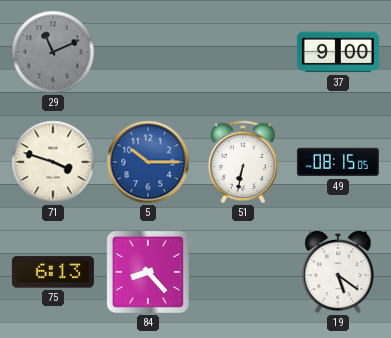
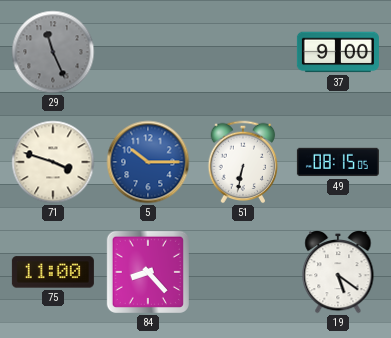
29: 11:11 -> 11:26
75: 6:13 -> 11:00
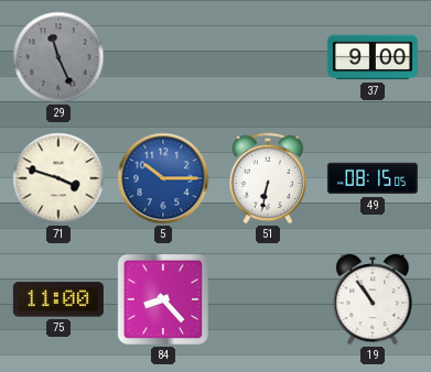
19: 5:21 -> 10:54
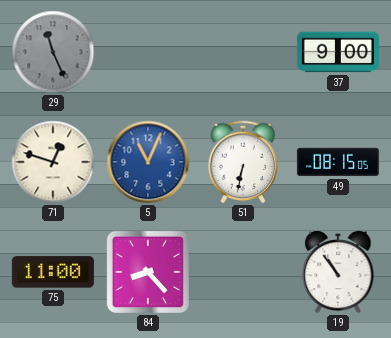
71: 3:48 -> 12:48
5: 10:15 -> 11:04
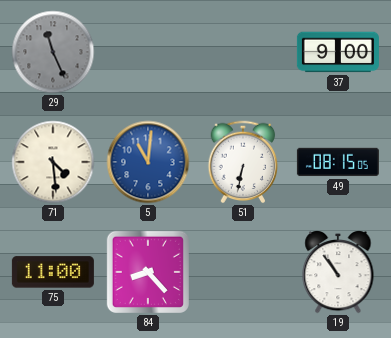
71: 12:48 -> 4:29
5: 11:04 -> 11:01
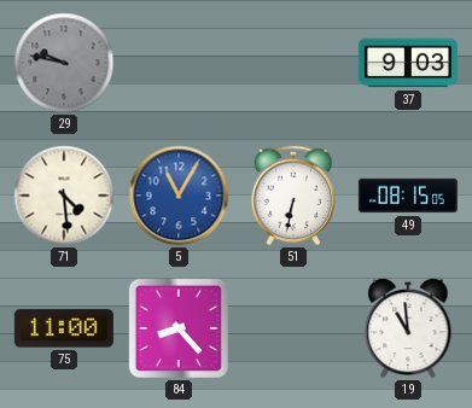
29: 11:26 -> 9:47
37: 9:00 -> 9:03
5: 11:01 -> 11:05
19: 10:54 -> 10:59
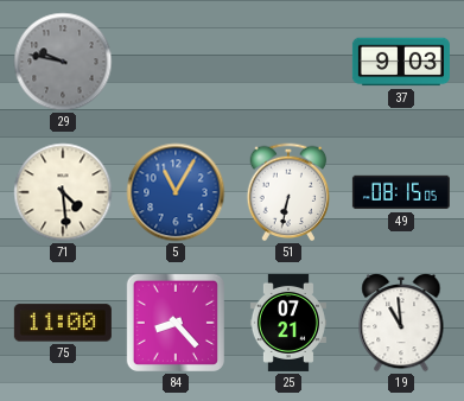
25: none -> 07:21
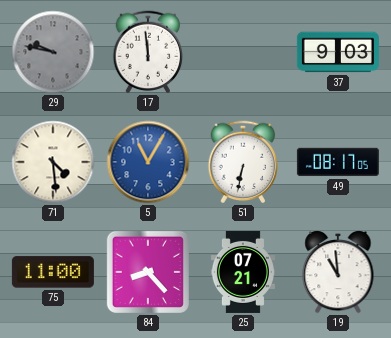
17: none -> 11:59
49: 08:15 -> 08:17
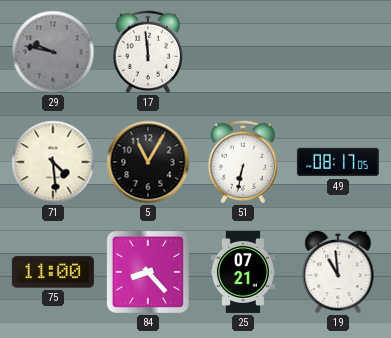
37: 9:03 -> none
5 dial: blue -> black
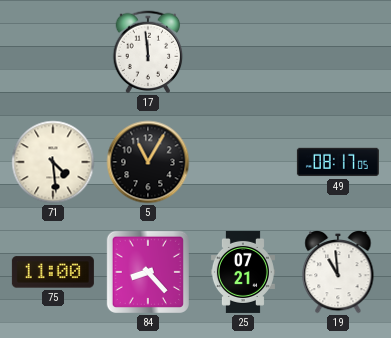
29: 9:47 -> none
51: 6:32 -> none
